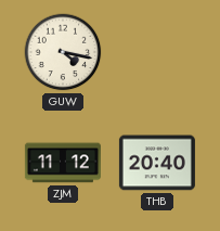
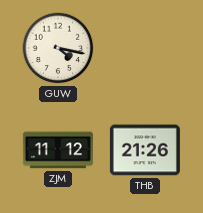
THB: 20:40 -> 21:26
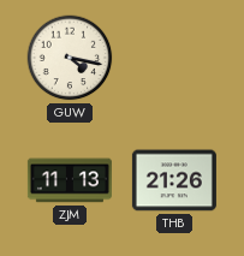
ZJM: 11:12 -> 11:13
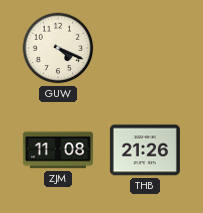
GUW: 4:17 -> 4:19
ZJM: 11:13 -> 11:08
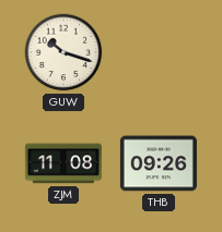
GUW: 4:19 -> 10:18
THB: 21:26 -> 09:26
